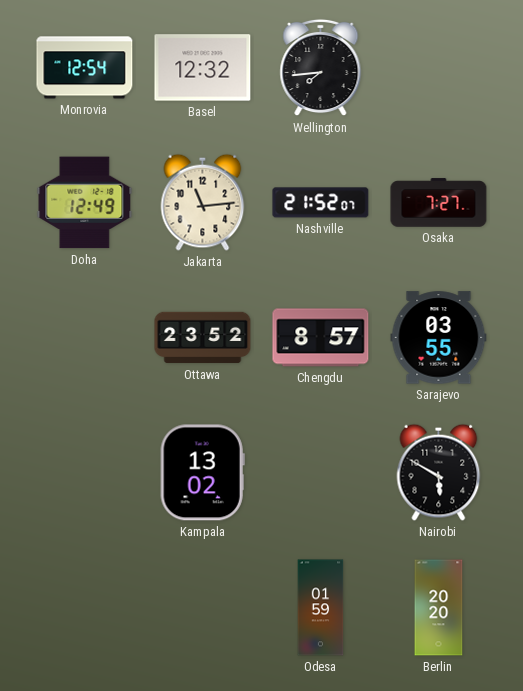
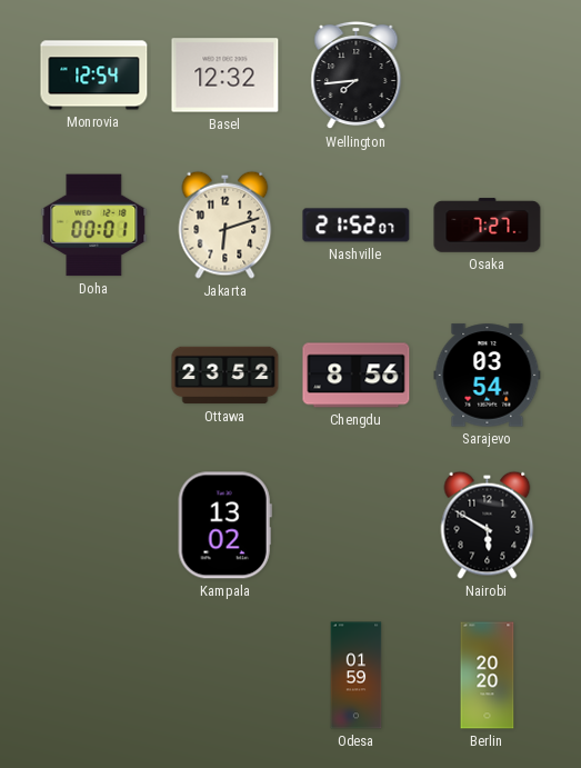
Doha: 12:49 -> 00:01
Jakarta: 11:14 -> 6:12
Chengdu: 8:57 -> 8:56
Sarajevo: 03:55 -> 03:54
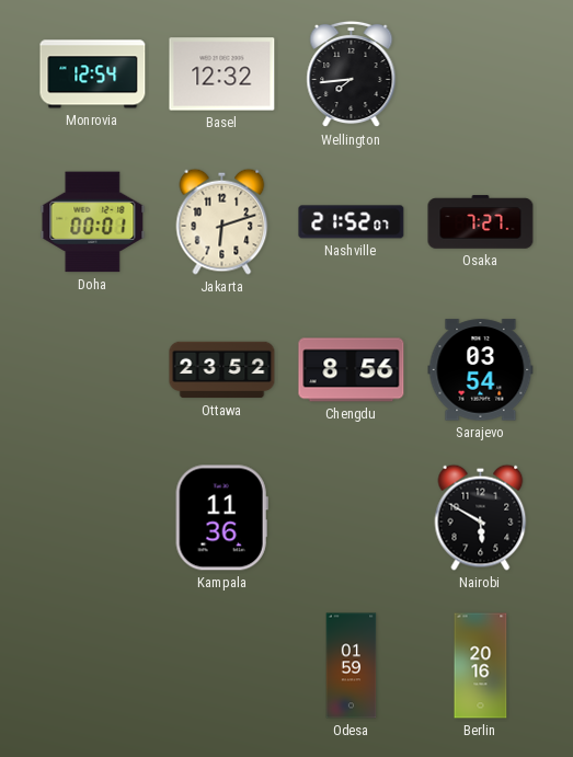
Kampala: 13:02 -> 11:36
Berlin: 20:20 -> 20:16
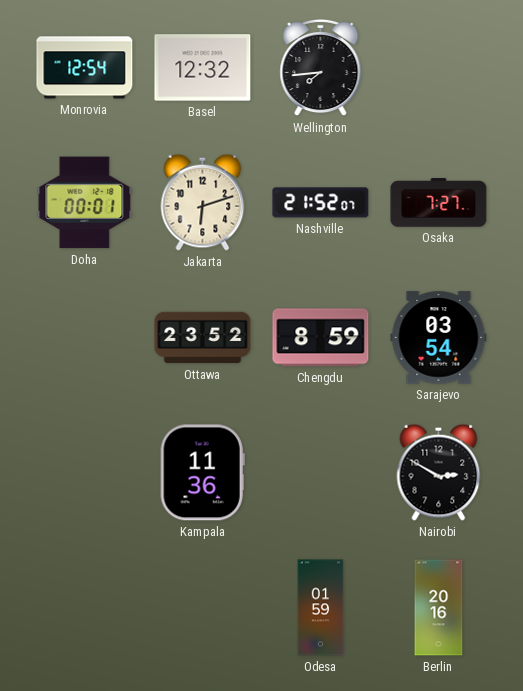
Chengdu: 8:56 -> 8:59
Nairobi: 5:50 -> 2:50
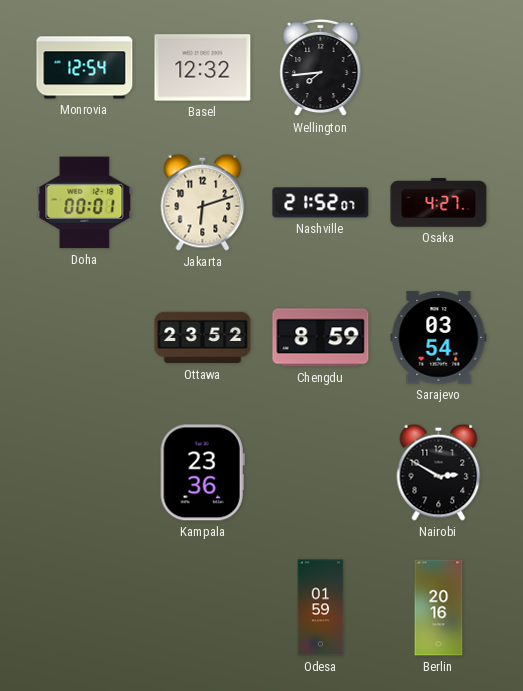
Osaka: 7:27 -> 4:27
Kampala: 11:36 -> 23:36
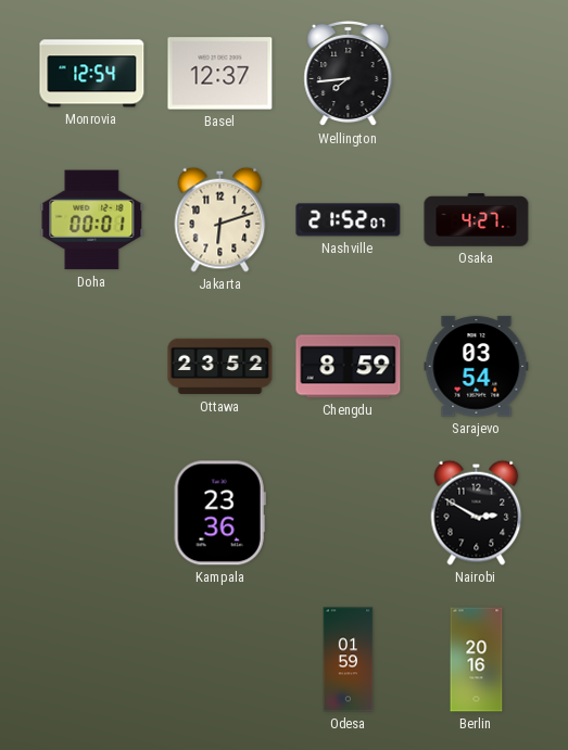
Basel: 12:32 -> 12:37
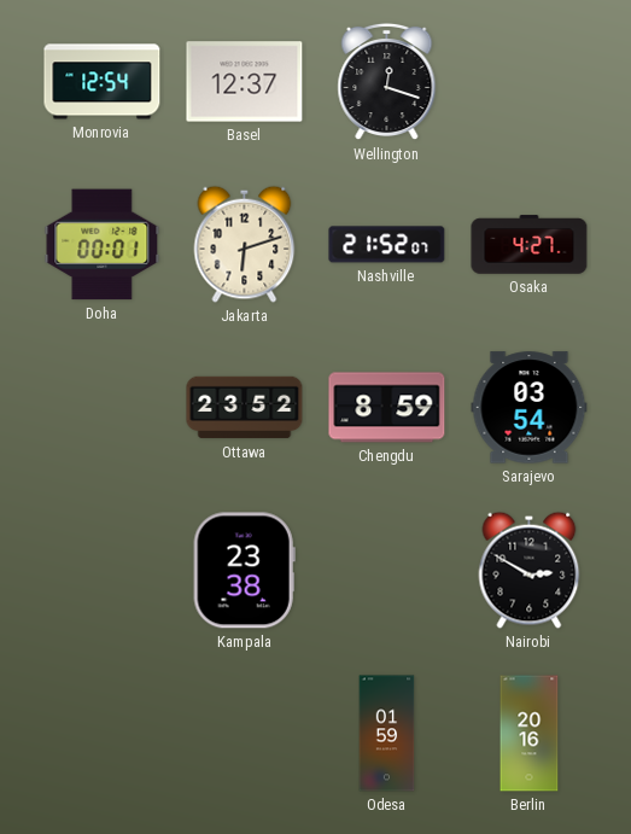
Wellington: 7:44 -> 12:18
Kampala: 23:36 -> 23:38
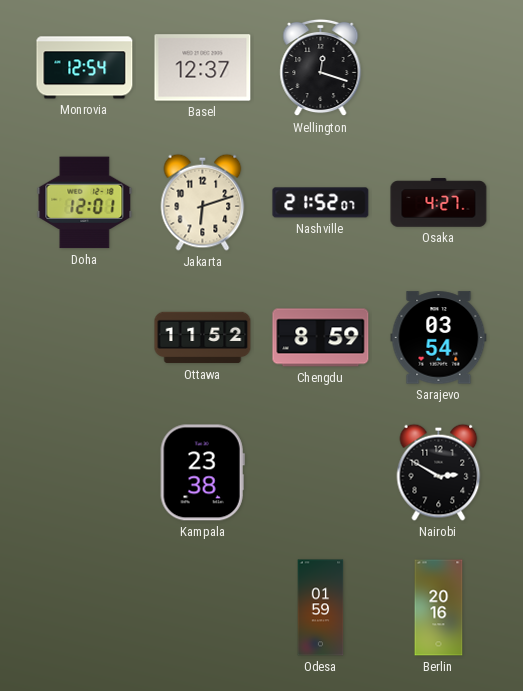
Doha: 00:01 -> 12:01
Ottawa: 23:52 -> 11:52
